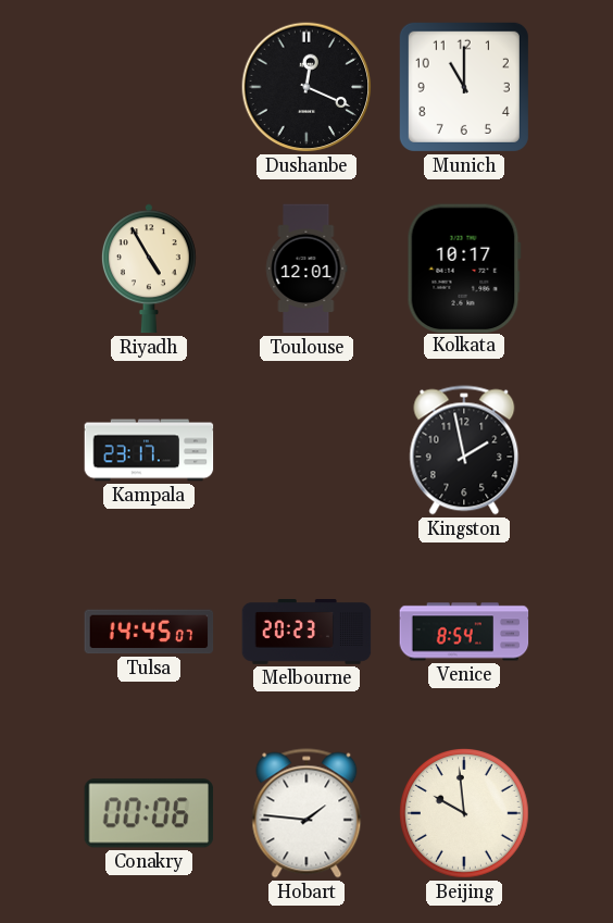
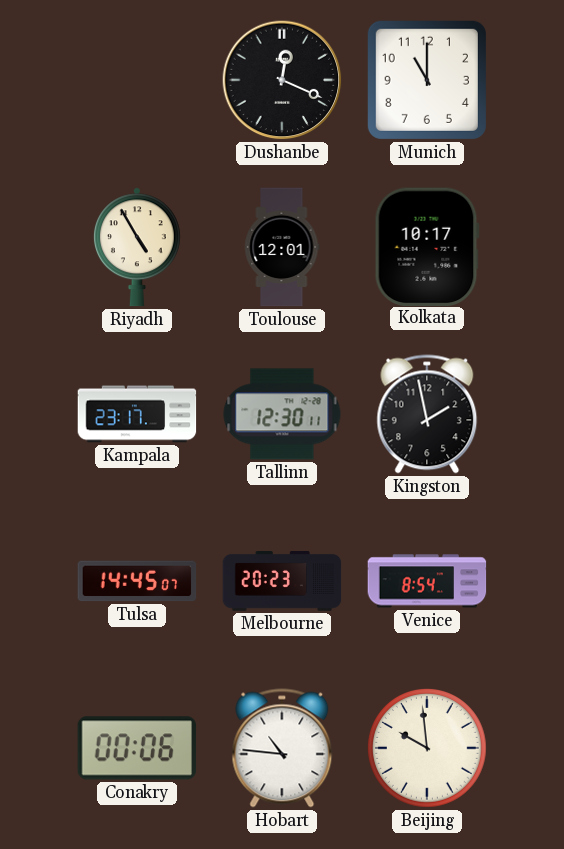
Tallinn: none -> 12:30
Hobart: 1:46 -> 10:46
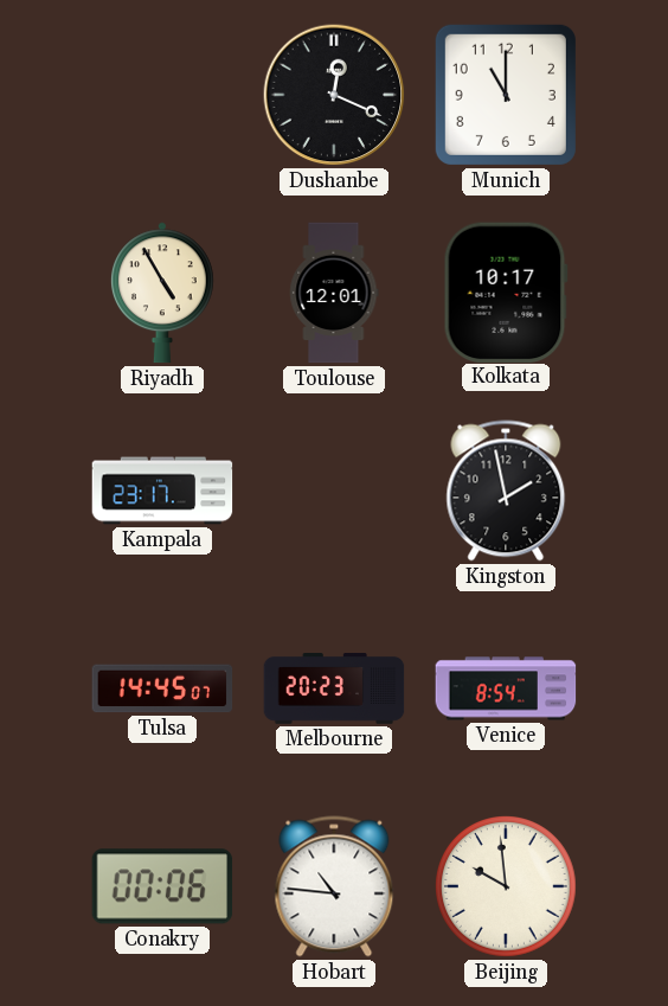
Tallinn: 12:30 -> none
